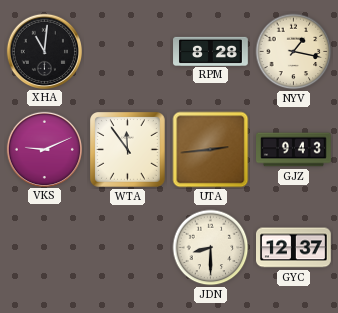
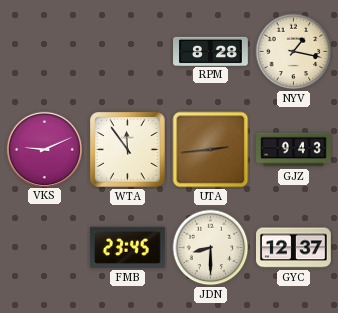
XHA: 11:01 -> none
FMB: none -> 23:45
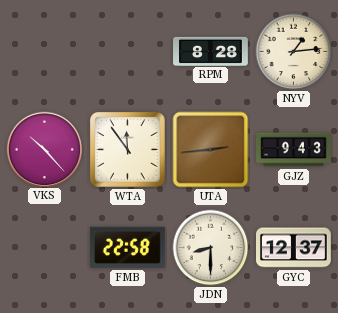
NYV: 1:17 -> 1:14
VKS: 9:11 -> 10:23
FMB: 23:45 -> 22:58
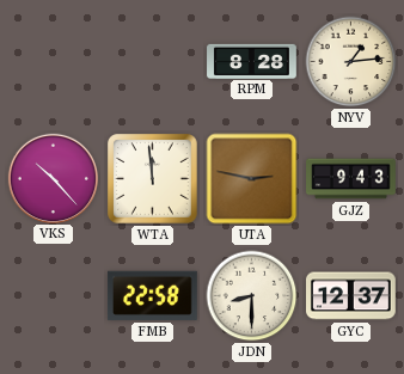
WTA: 11:54 -> 11:59
UTA: 2:44 -> 2:47
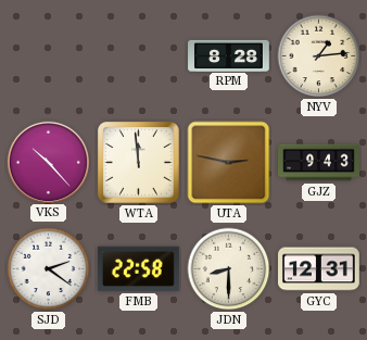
SJD: none -> 2:21
GYC: 12:37 -> 12:31
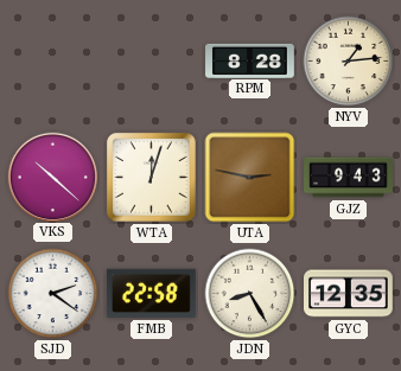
VKS: 10:23 -> 10:22
WTA: 11:59 -> 12:03
JDN: 8:30 -> 8:25
GYC: 12:31 -> 12:35
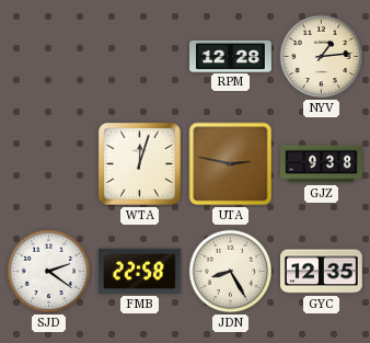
RPM: 8:28 -> 12:28
VKS: 10:22 -> none
GJZ: 9:43 -> 9:38
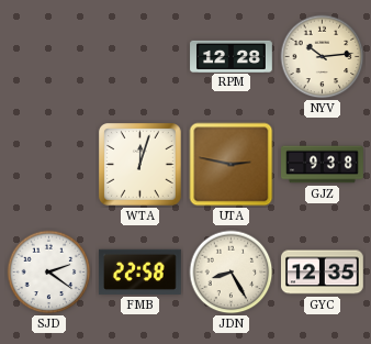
NYV: 1:14 -> 10:14
